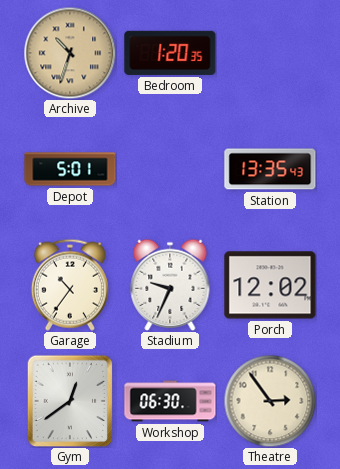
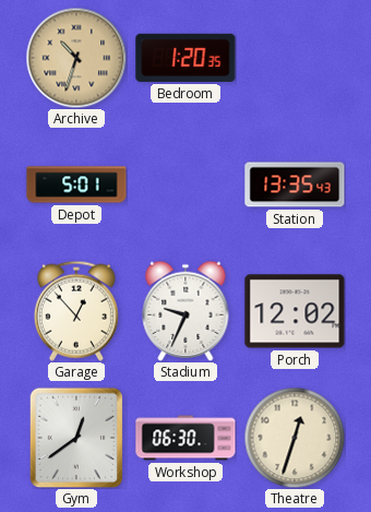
Garage: 10:36 -> 12:53
Theatre: 2:54 -> 12:33
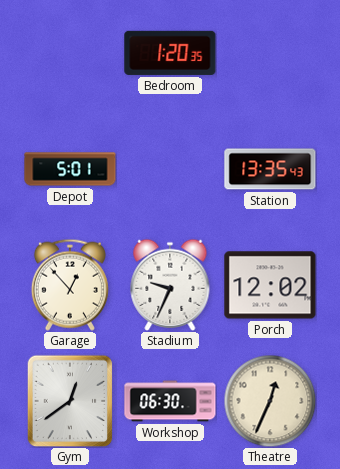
Archive: 10:33 -> none
Theatre: 12:33 -> 12:34
